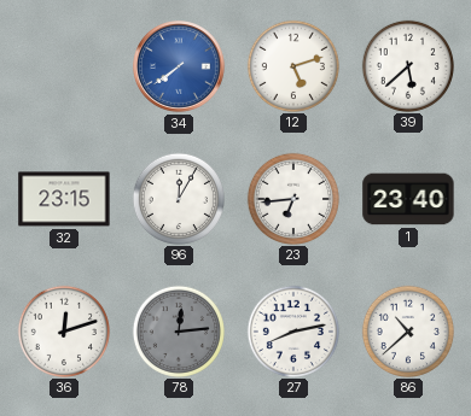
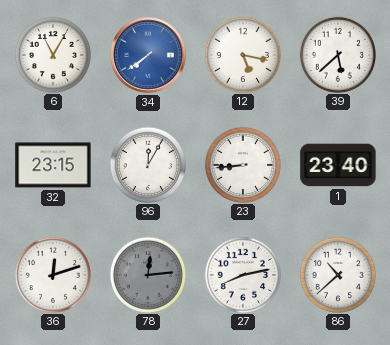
6: none -> 11:05
12: 5:12 -> 5:17
23: 6:44 -> 8:44
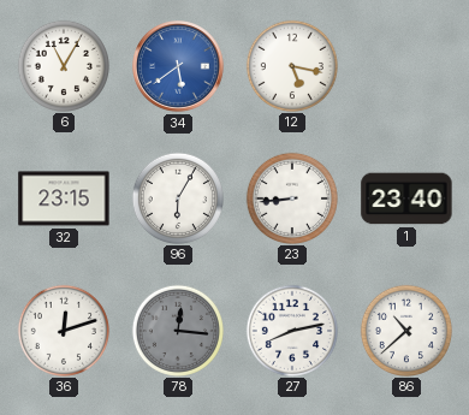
34: 7:39 -> 5:39
39: 5:38 -> none
96: 12:05 -> 6:05
78: 12:14 -> 12:16
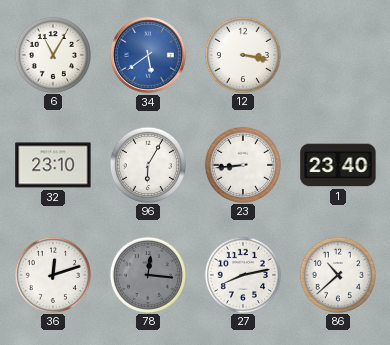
12: 5:17 -> 3:17
32: 23:15 -> 23:10
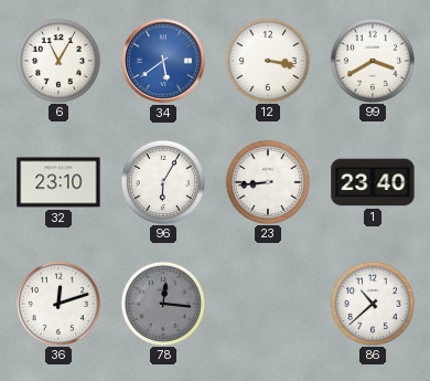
99: none -> 3:40
27: 8:13 -> none
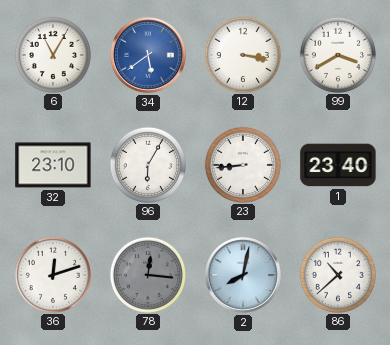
2: none -> 8:02
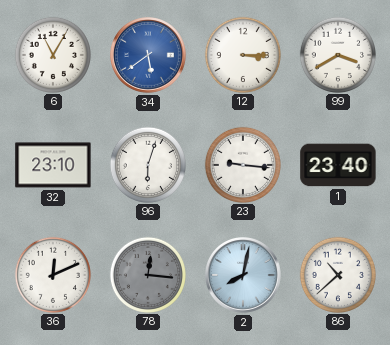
12: 3:17 -> 3:15
96: 6:05 -> 6:03
23: 8:44 -> 9:16
36: 12:12 -> 12:11
